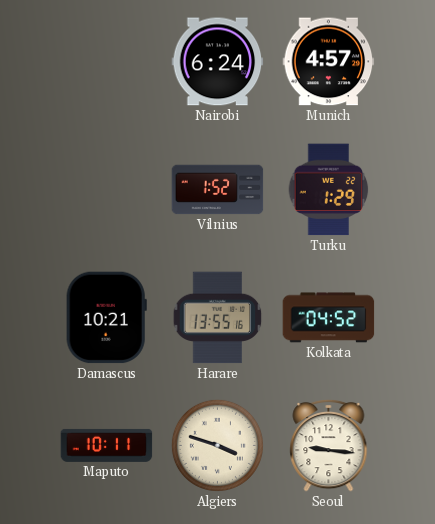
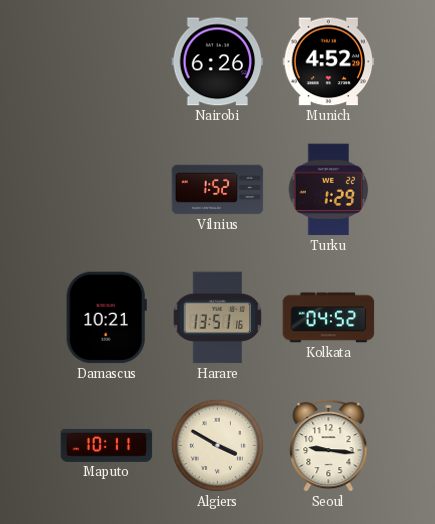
Nairobi: 6:24 -> 6:26
Munich: 4:57 -> 4:52
Harare: 13:55 -> 13:51
Algiers: 3:48 -> 3:50
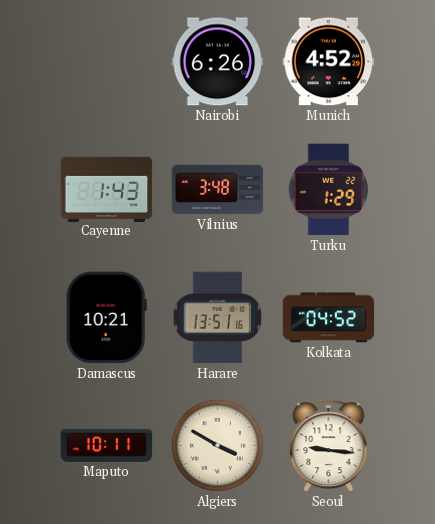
Cayenne: none -> 1:43
Vilnius: 1:52 -> 3:48
